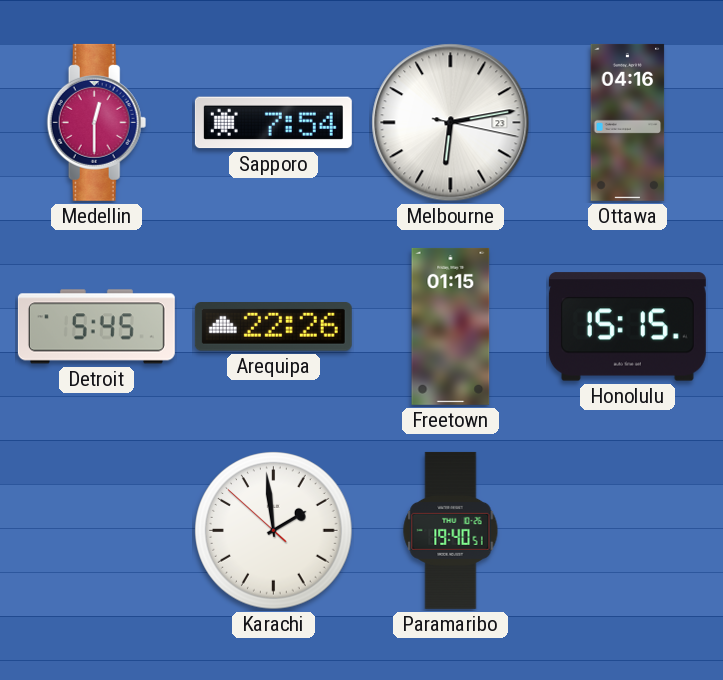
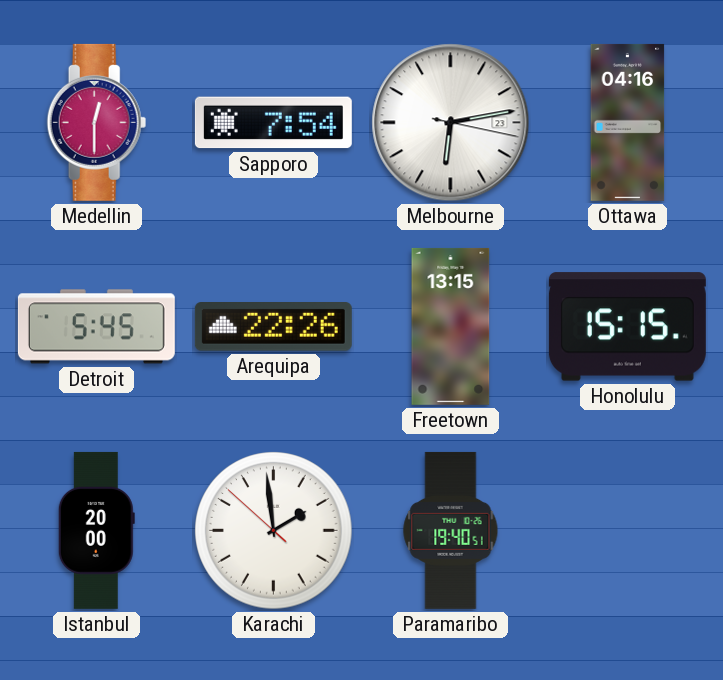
Freetown: 01:15 -> 13:15
Istanbul: none -> 20:00
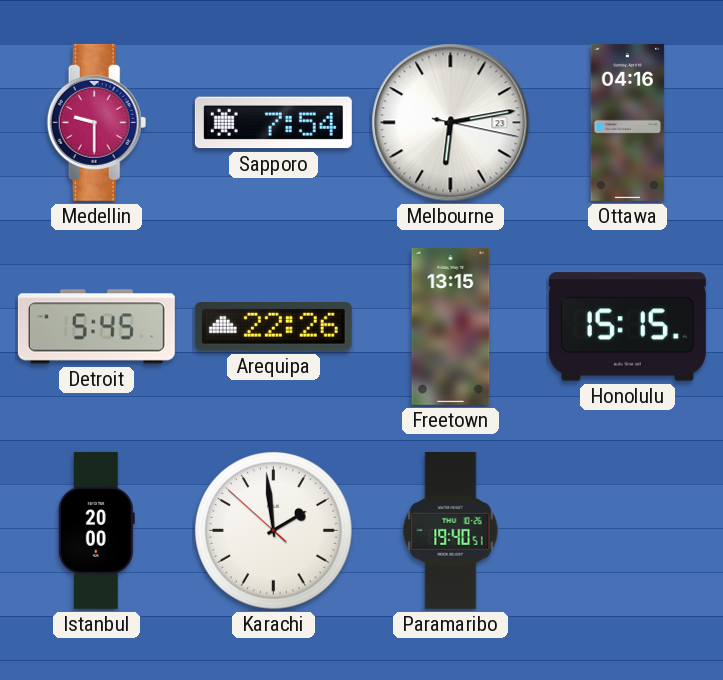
Medellin: 12:30 -> 9:30
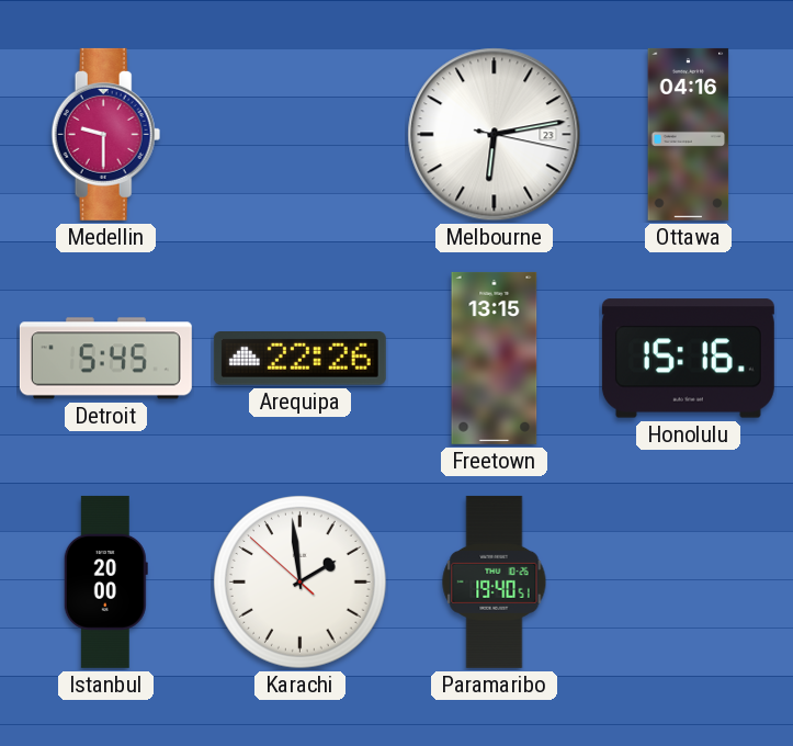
Sapporo: 7:54 -> none
Honolulu: 15:15 -> 15:16
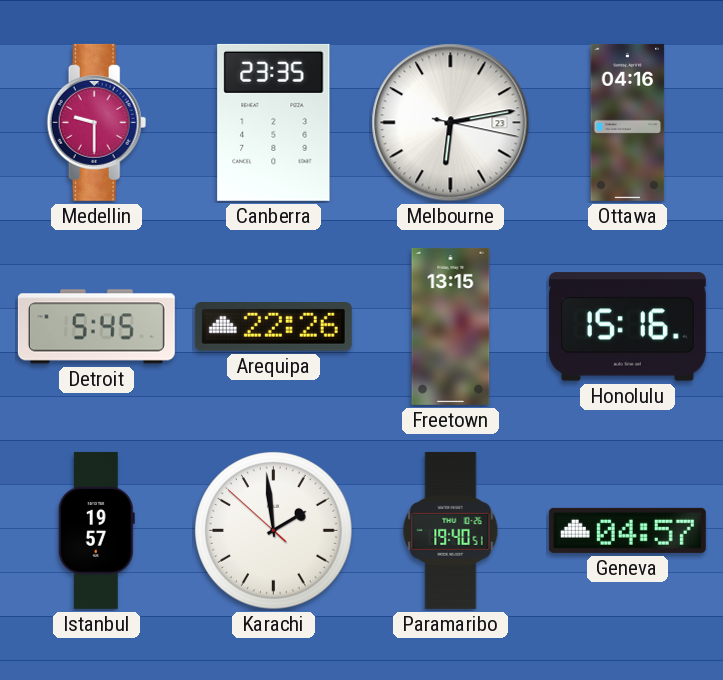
Canberra: none -> 23:35
Istanbul: 20:00 -> 19:57
Geneva: none -> 04:57
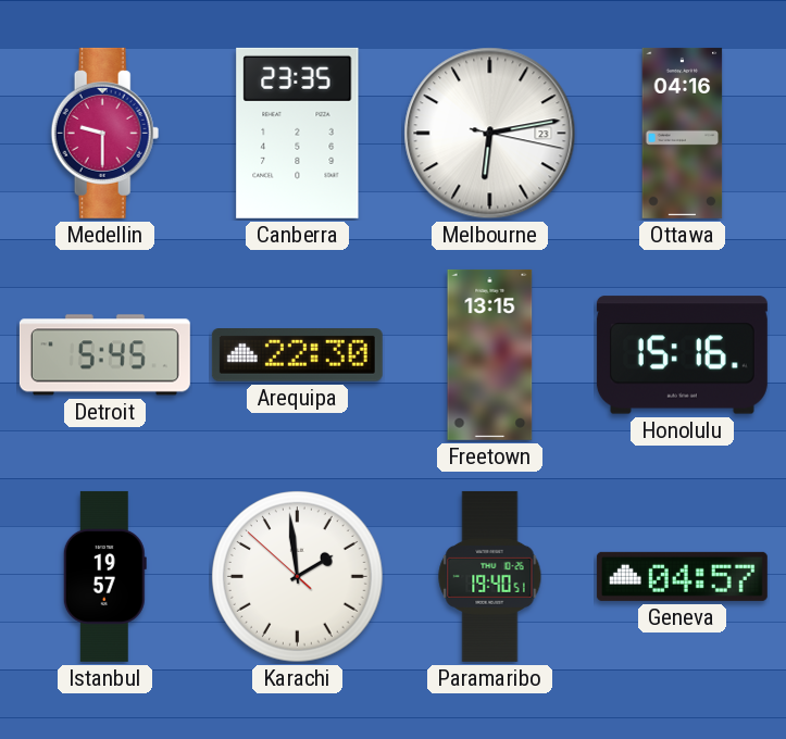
Arequipa: 22:26 -> 22:30
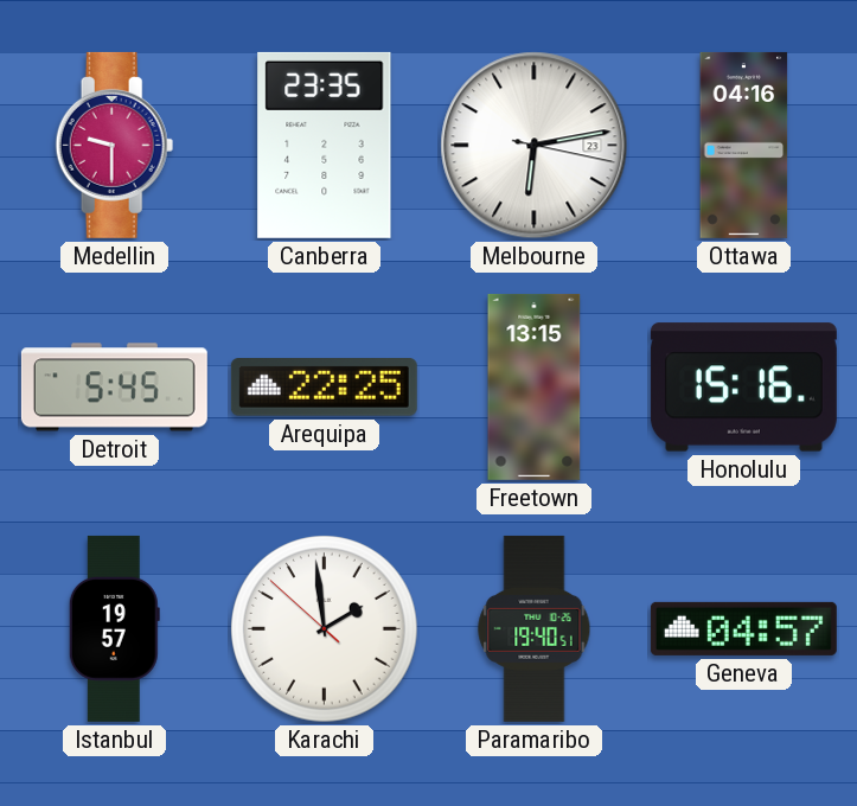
Arequipa: 22:30 -> 22:25
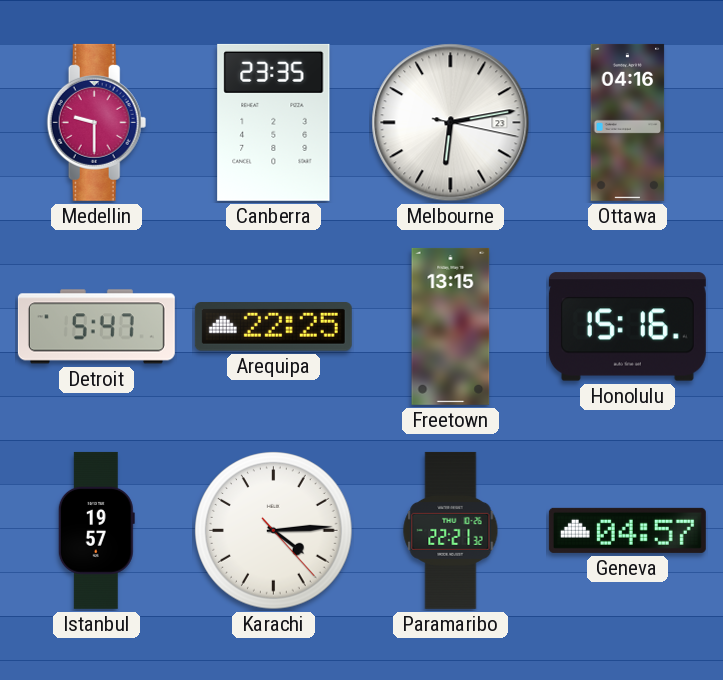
Detroit: 5:45 -> 5:47
Karachi: 1:58 -> 4:14
Paramaribo: 19:40 -> 22:21
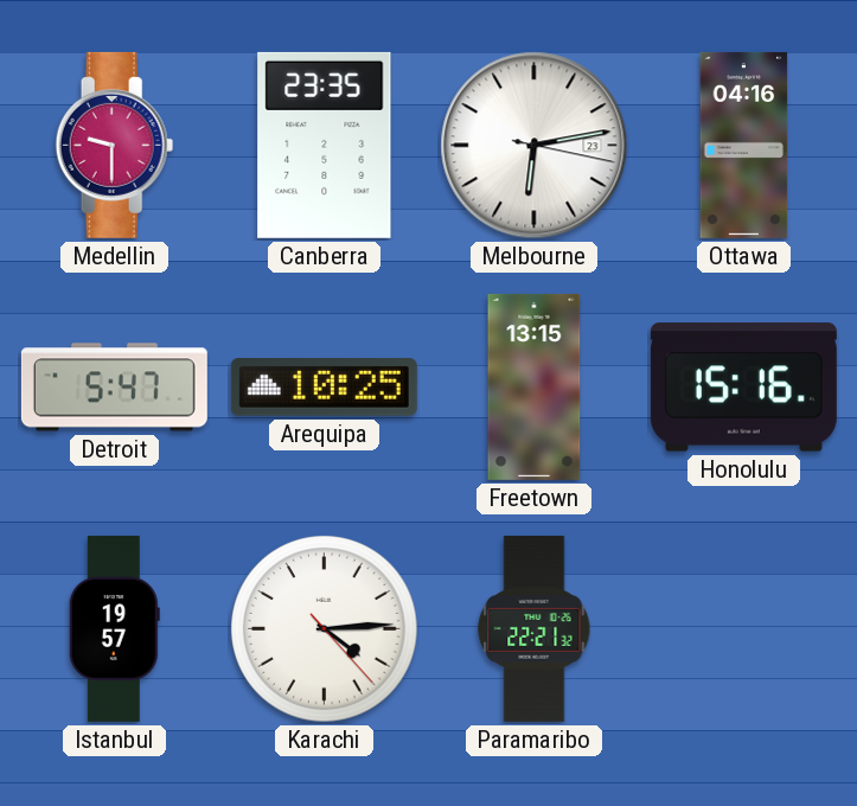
Arequipa: 22:25 -> 10:25
Geneva: 04:57 -> none
